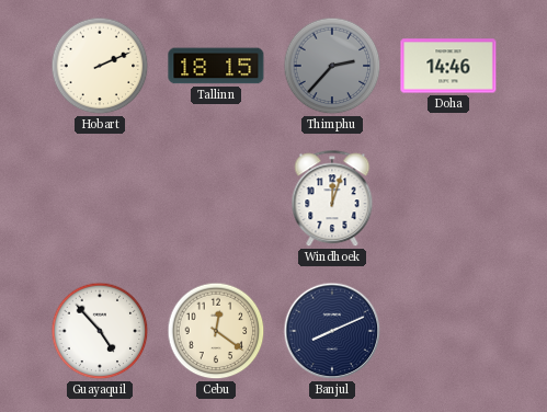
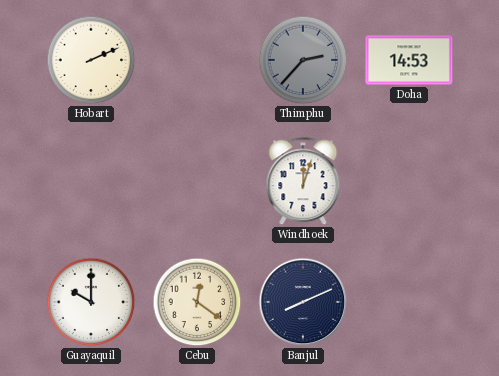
Tallinn: 18:15 -> none
Doha: 14:46 -> 14:53
Guayaquil: 4:53 -> 10:00
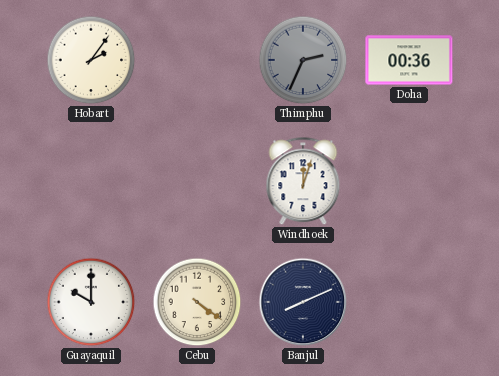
Hobart: 2:11 -> 2:06
Thimphu: 2:37 -> 2:34
Doha: 14:53 -> 00:36
Cebu: 12:21 -> 4:21
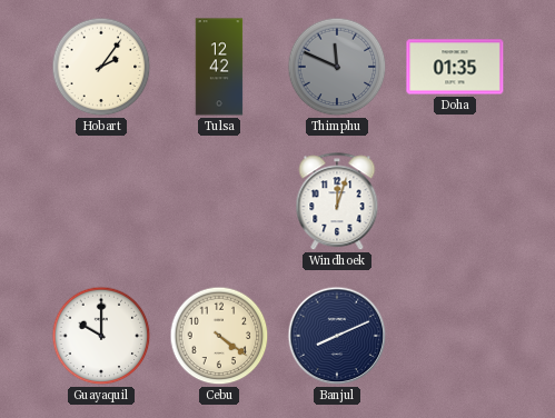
Tulsa: none -> 12:42
Thimphu: 2:34 -> 11:49
Doha: 00:36 -> 01:35
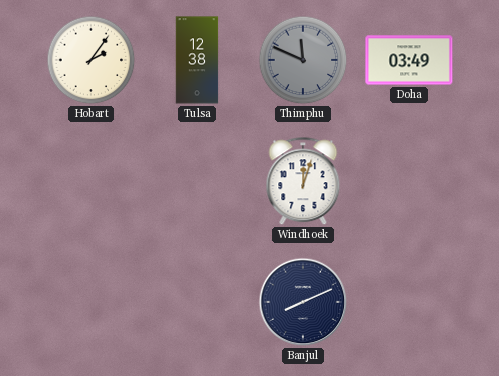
Tulsa: 12:42 -> 12:38
Doha: 01:35 -> 03:49
Guayaquil: 10:00 -> none
Cebu: 4:21 -> none
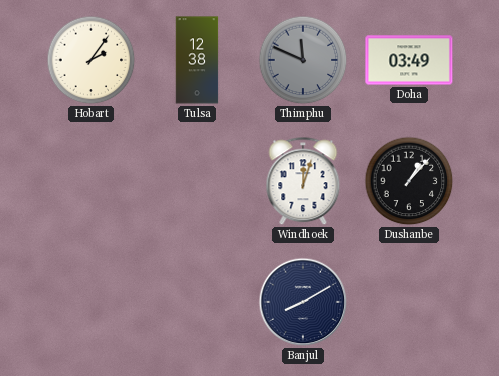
Dushanbe: none -> 1:07
Banjul: 8:11 -> 8:10
